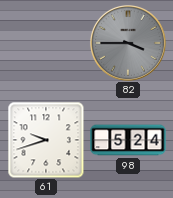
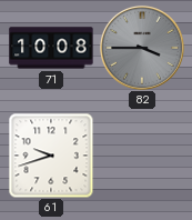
71: none -> 10:08
98: 5:24 -> none
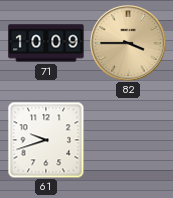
71: 10:08 -> 10:09
82 dial: grey -> champagne
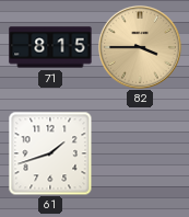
71: 10:09 -> 8:15
61: 9:42 -> 1:42
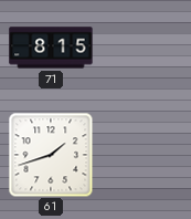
82: 3:45 -> none
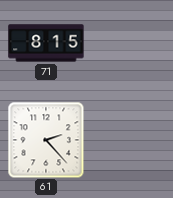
61: 1:42 -> 2:23
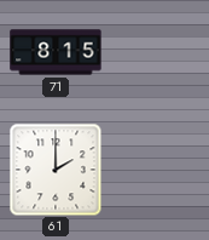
61: 2:23 -> 2:00
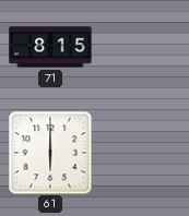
61: 2:00 -> 6:00
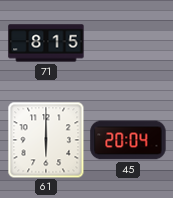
45: none -> 20:04
